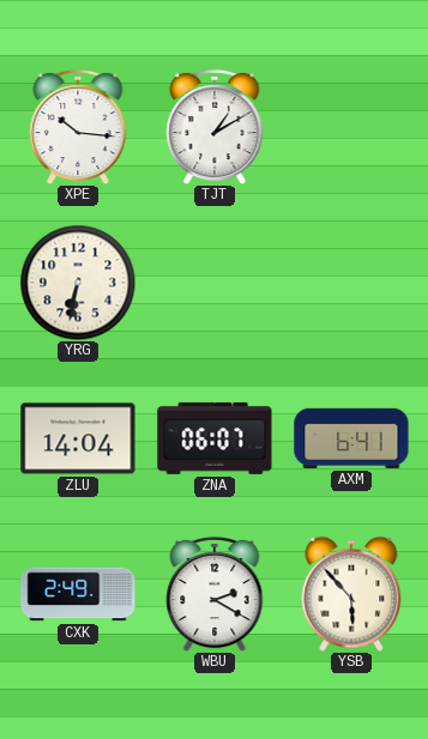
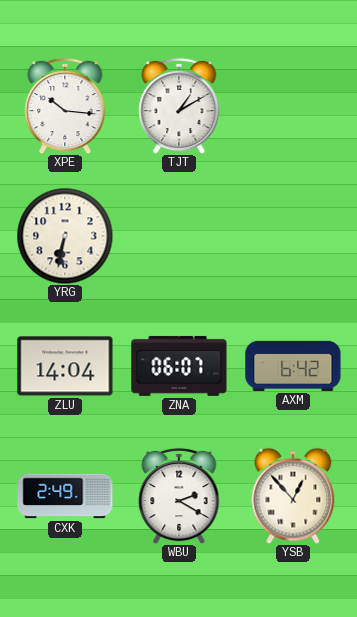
AXM: 6:41 -> 6:42
YSB: 5:53 -> 12:53
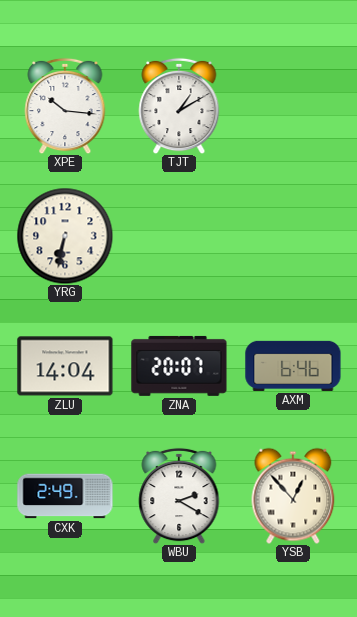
ZNA: 06:07 -> 20:07
AXM: 6:42 -> 6:46
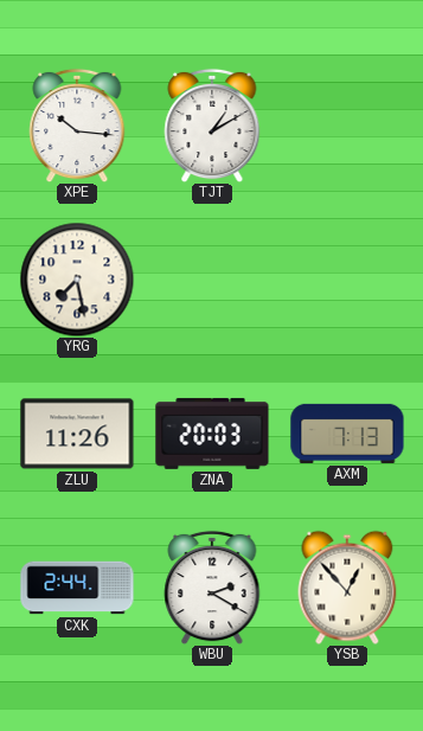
YRG: 6:32 -> 7:28
ZLU: 14:04 -> 11:26
ZNA: 20:07 -> 20:03
AXM: 6:46 -> 7:13
CXK: 2:49 -> 2:44
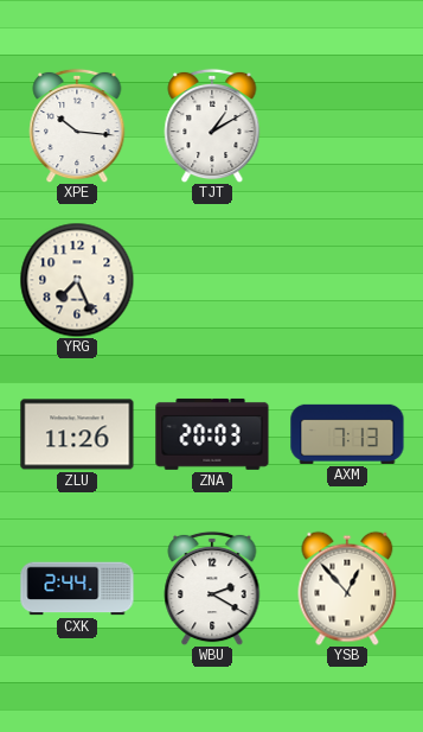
YRG: 7:28 -> 7:26
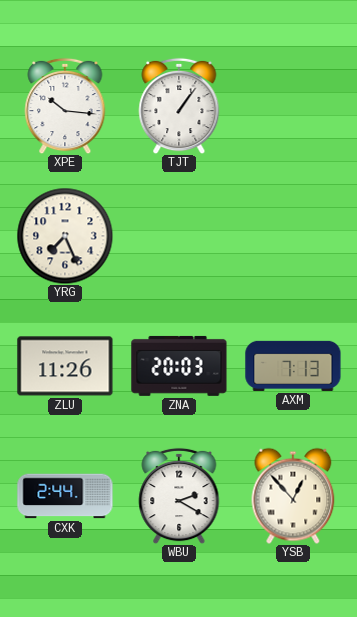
TJT: 1:10 -> 1:06
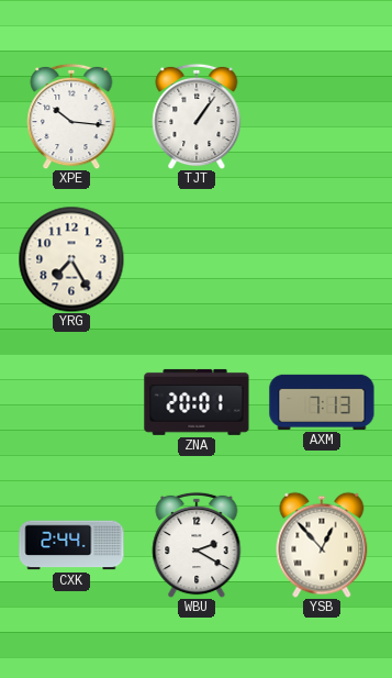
YRG: 7:26 -> 7:25
ZLU: 11:26 -> none
ZNA: 20:03 -> 20:01
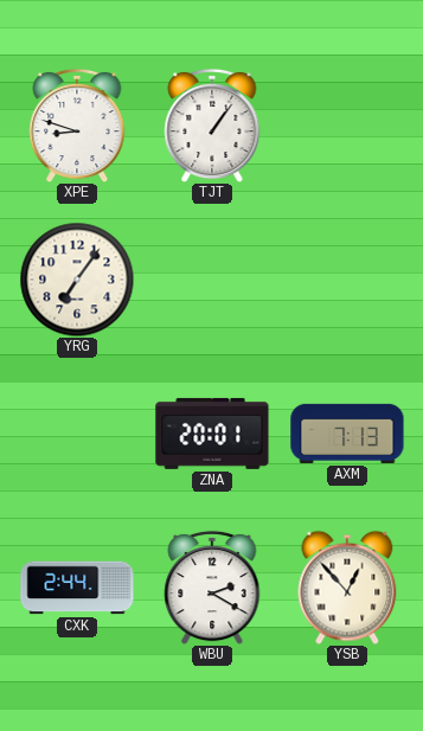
XPE: 10:16 -> 8:48
YRG: 7:25 -> 7:06
